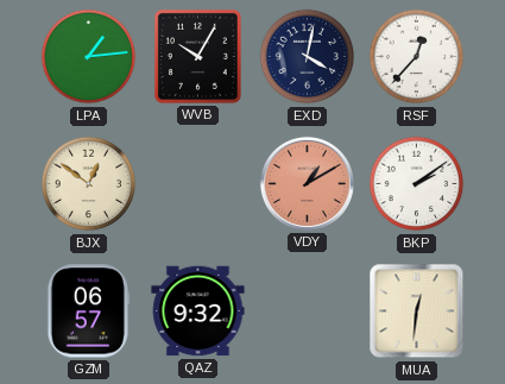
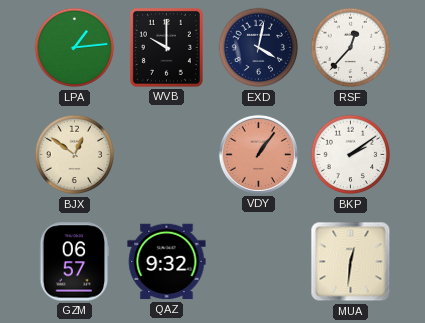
WVB: 10:05 -> 10:00
VDY: 1:10 -> 1:06
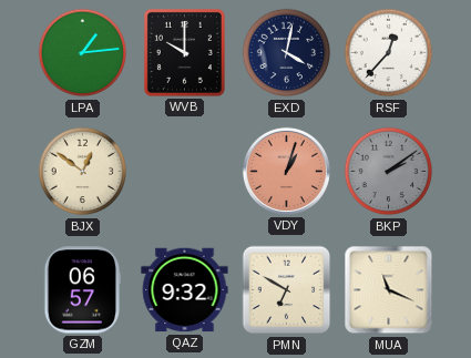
VDY: 1:06 -> 1:03
BKP dial: white -> grey
PMN: none -> 6:50
MUA: 12:31 -> 11:19
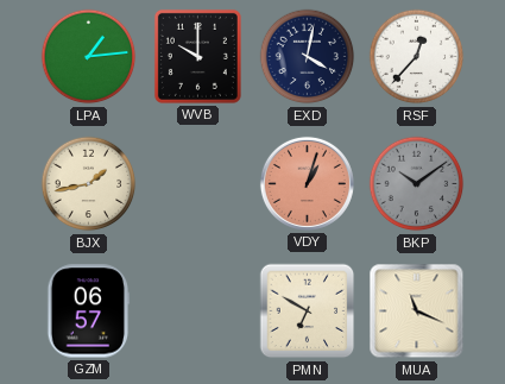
BJX: 12:51 -> 1:43
BKP: 2:09 -> 10:09
QAZ: 9:32 -> none
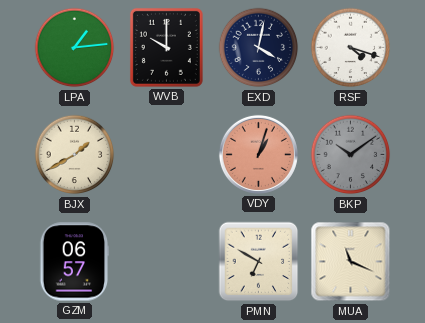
RSF: 12:37 -> 4:18
BJX: 1:43 -> 1:40
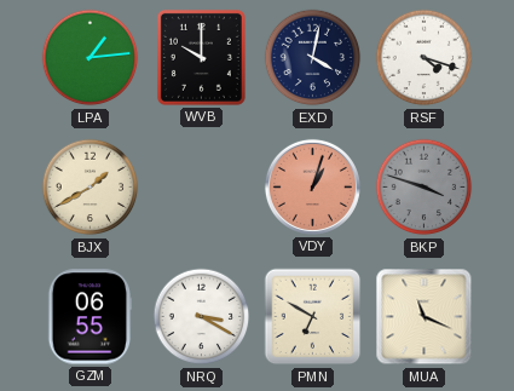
BKP: 10:09 -> 3:48
GZM: 06:57 -> 06:55
NRQ: none -> 3:20
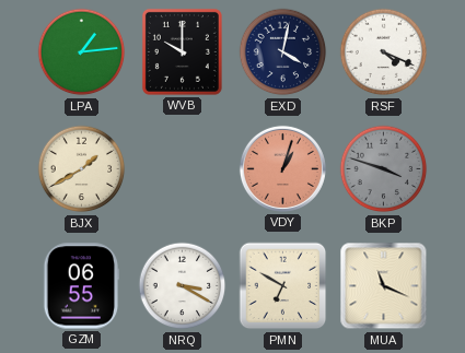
RSF: 4:18 -> 4:19
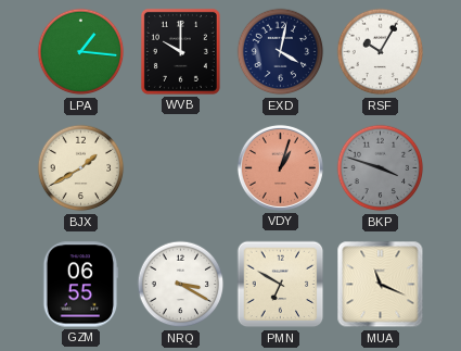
LPA: 1:14 -> 1:16
RSF: 4:19 -> 10:05
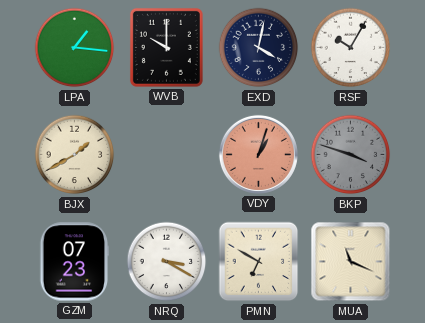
GZM: 06:55 -> 07:23
